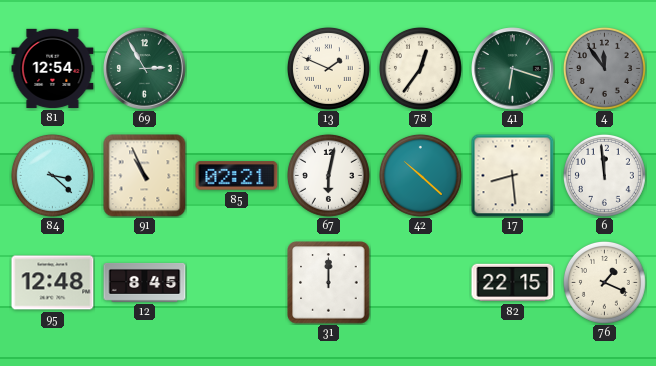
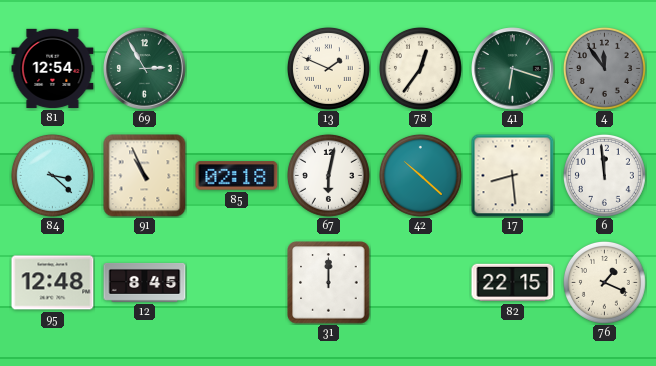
85: 02:21 -> 02:18
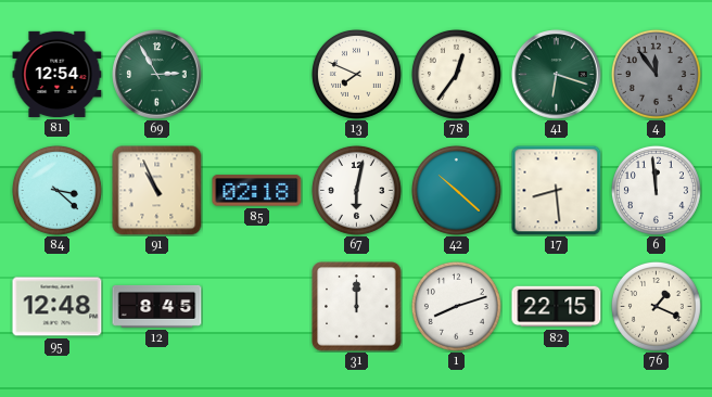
13: 1:49 -> 7:49
1: none -> 8:12
